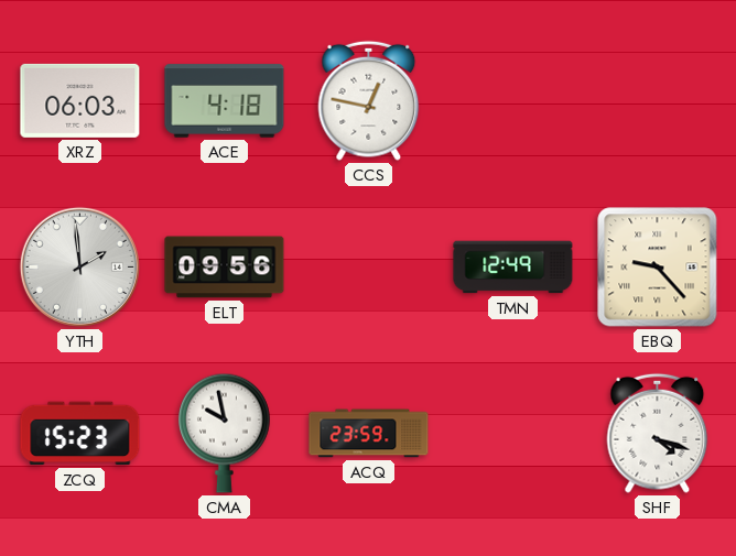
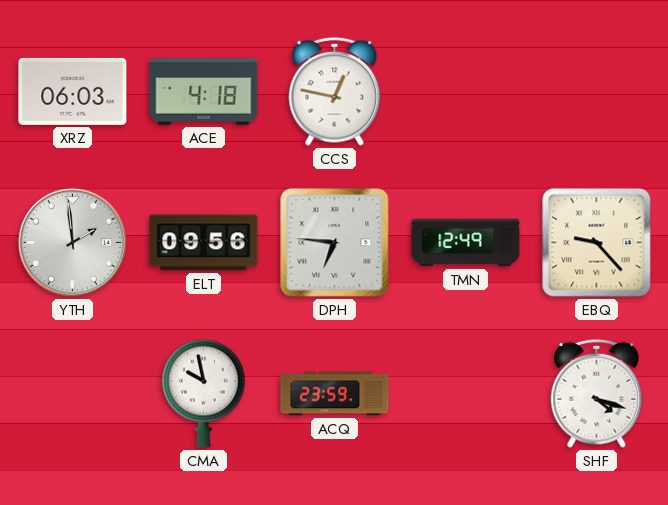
DPH: none -> 6:46
ZCQ: 15:23 -> none
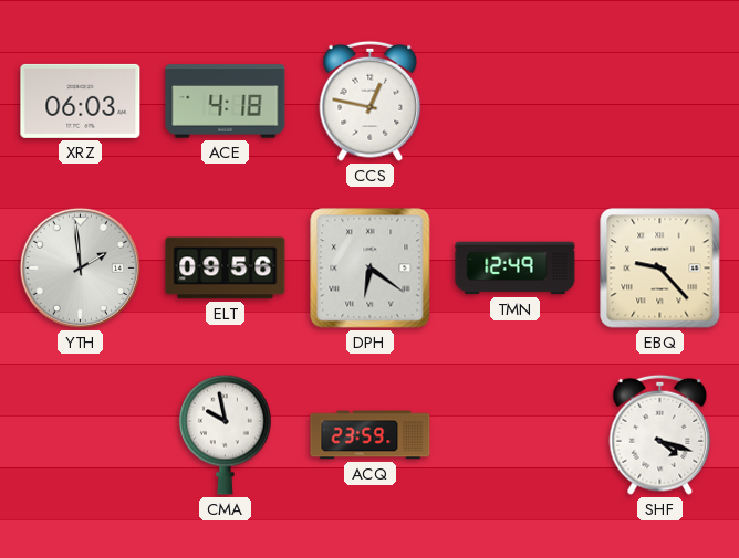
DPH: 6:46 -> 6:21
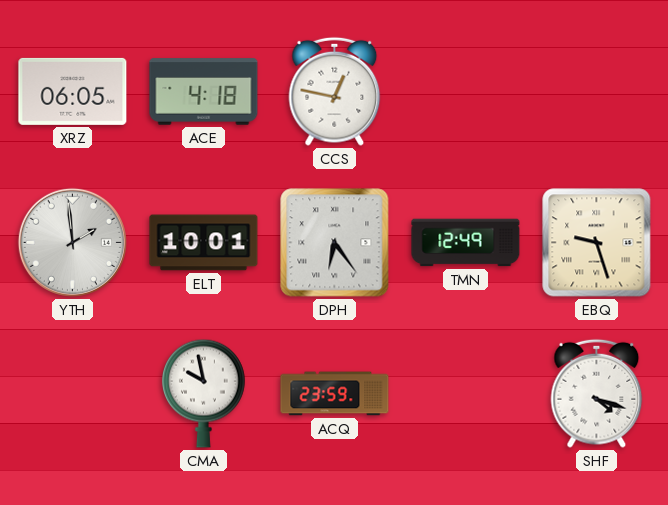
XRZ: 06:03 -> 06:05
ELT: 09:56 -> 10:01
DPH: 6:21 -> 6:24
EBQ: 9:23 -> 9:27
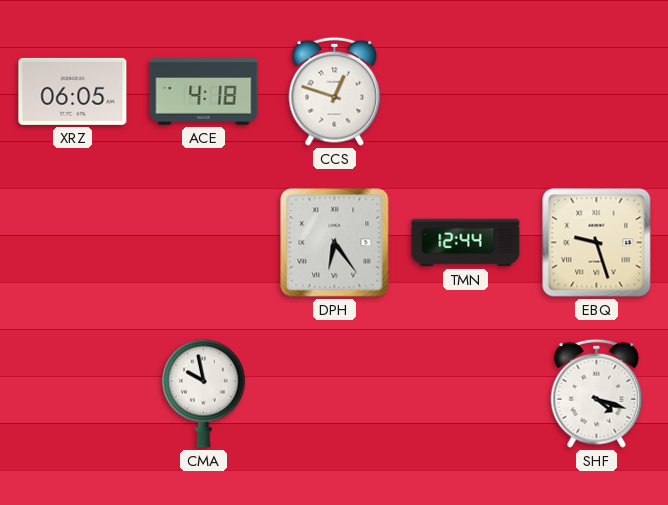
CCS: 12:47 -> 12:48
YTH: 1:59 -> none
ELT: 10:01 -> none
TMN: 12:49 -> 12:44
ACQ: 23:59 -> none
